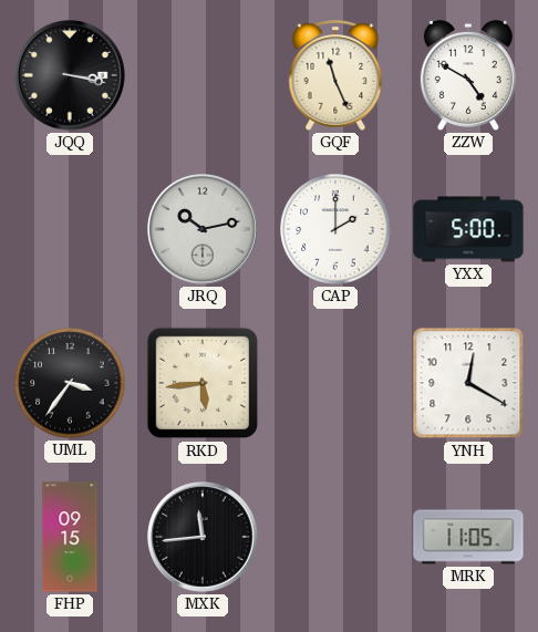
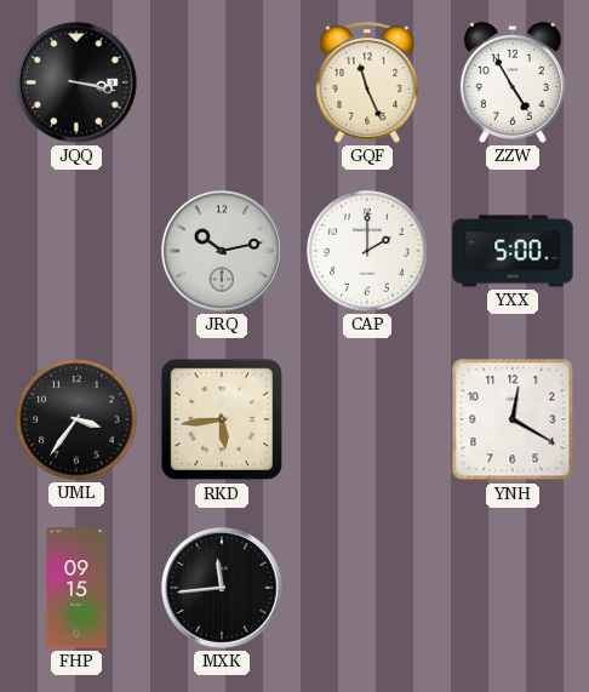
ZZW: 4:50 -> 4:55
MRK: 11:05 -> none
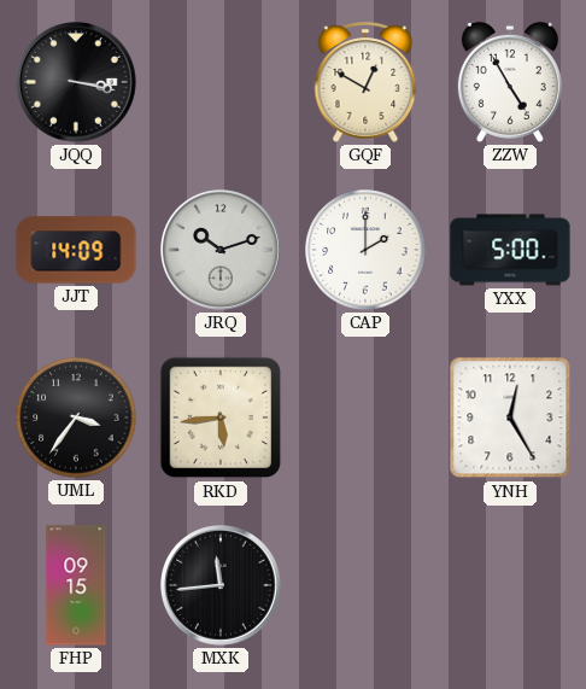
GQF: 11:26 -> 12:50
JJT: none -> 14:09
JRQ: 10:13 -> 10:12
YNH: 12:20 -> 12:25
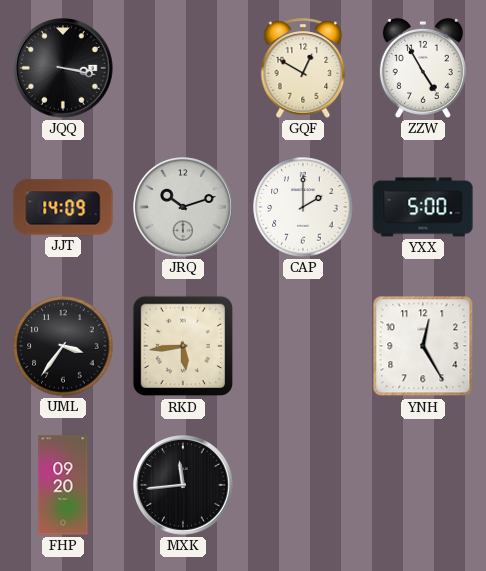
FHP: 09:15 -> 09:20
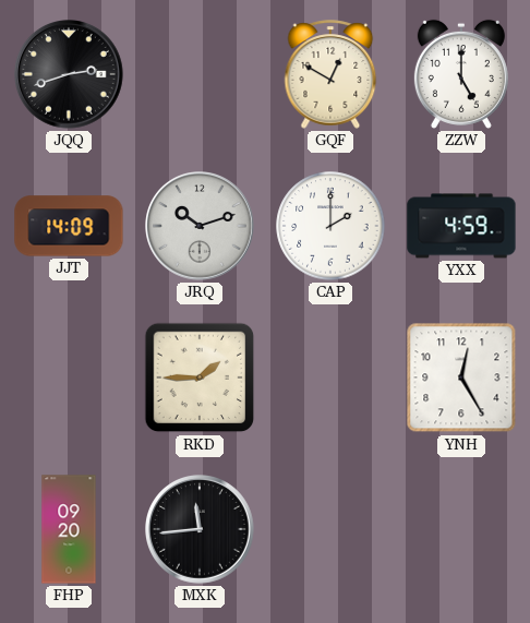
JQQ: 3:17 -> 2:42
ZZW: 4:55 -> 5:00
YXX: 5:00 -> 4:59
UML: 3:36 -> none
RKD: 5:44 -> 1:45
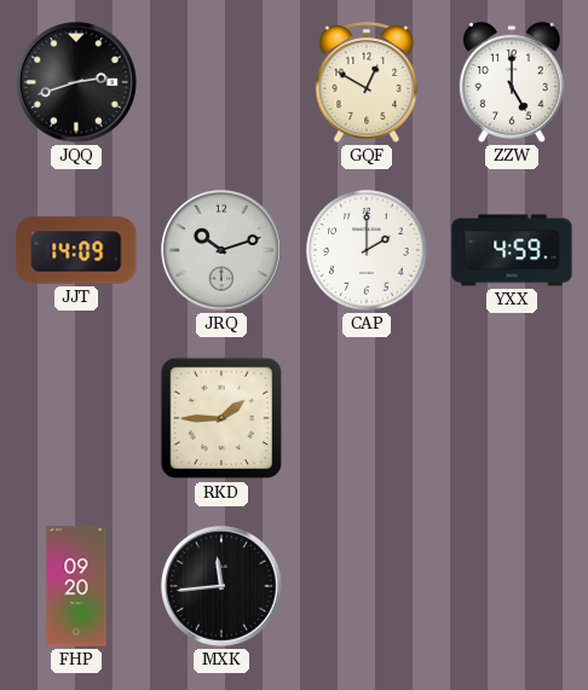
YNH: 12:25 -> none
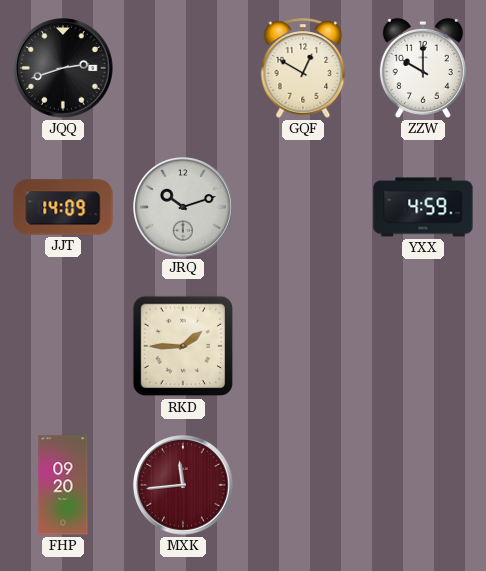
ZZW: 5:00 -> 10:00
CAP: 2:00 -> none
MXK dial: black -> burgundy
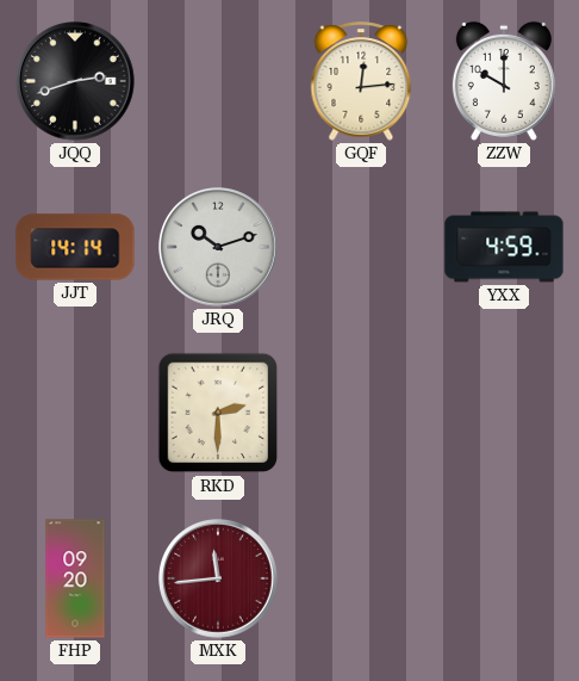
GQF: 12:50 -> 12:14
JJT: 14:09 -> 14:14
RKD: 1:45 -> 2:30
